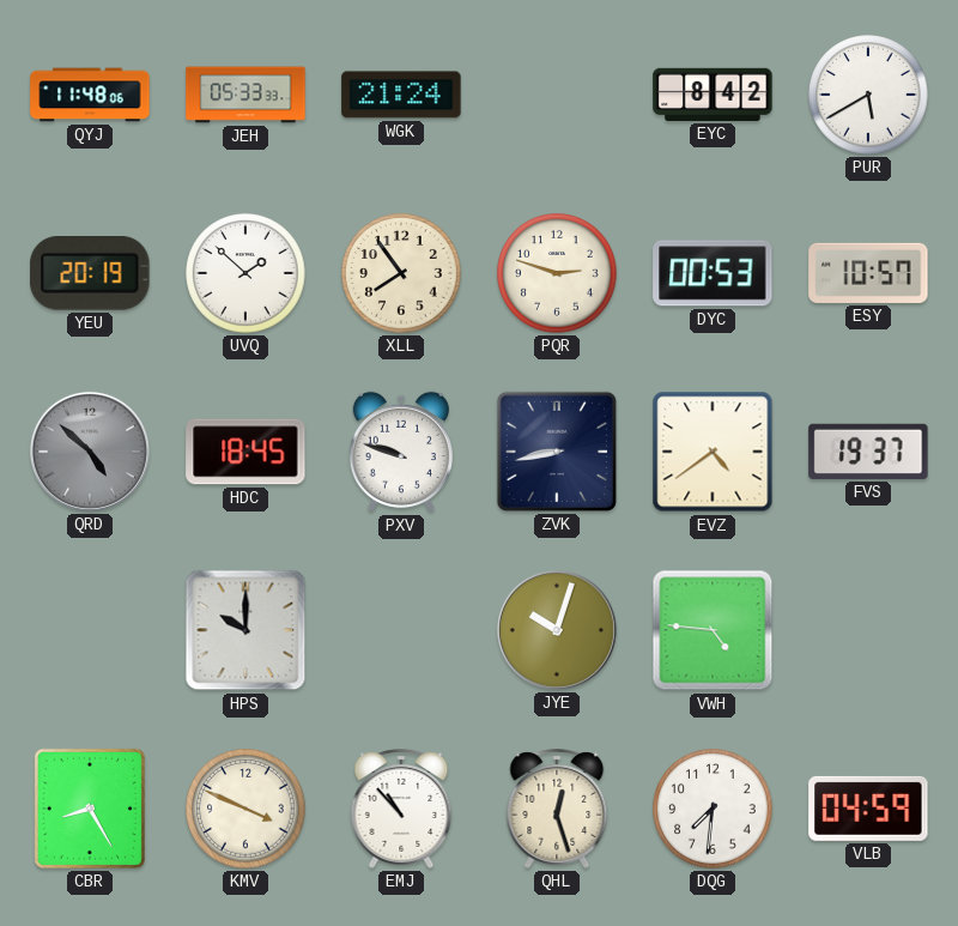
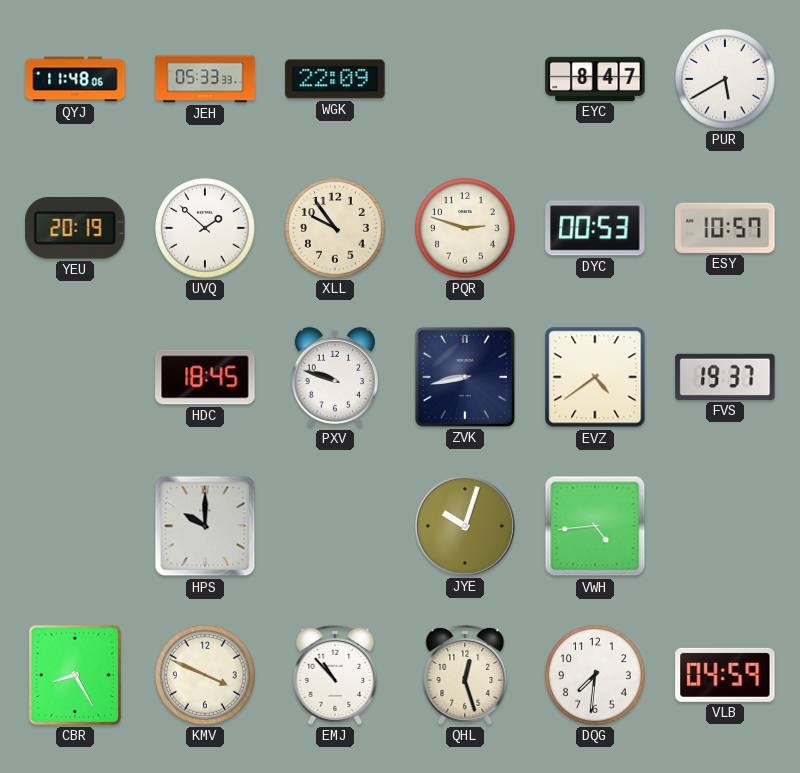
WGK: 21:24 -> 22:09
EYC: 8:42 -> 8:47
XLL: 7:54 -> 9:54
QRD: 4:52 -> none
VWH: 4:46 -> 4:44
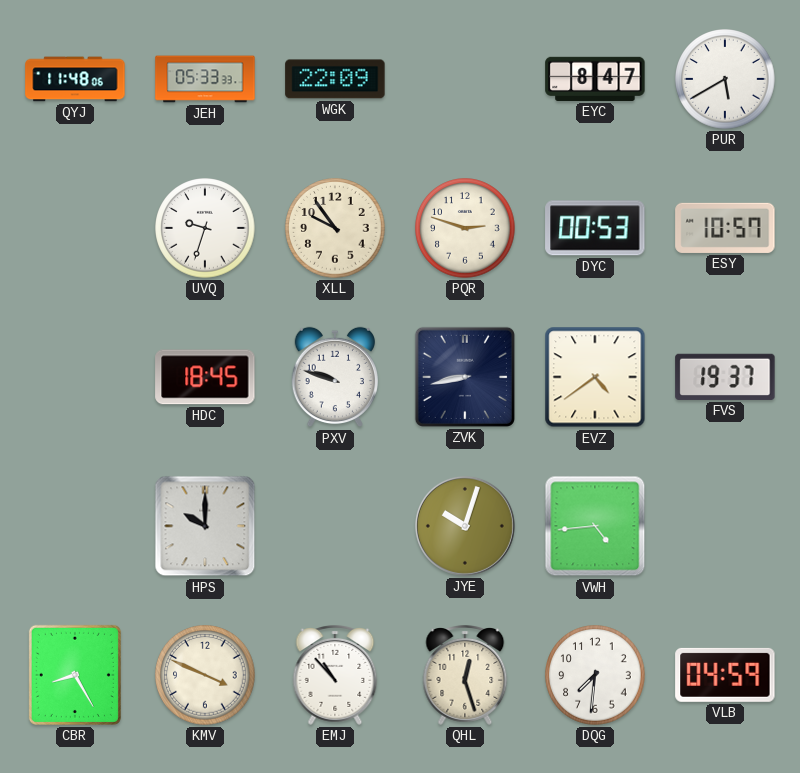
YEU: 20:19 -> none
UVQ: 1:52 -> 9:33
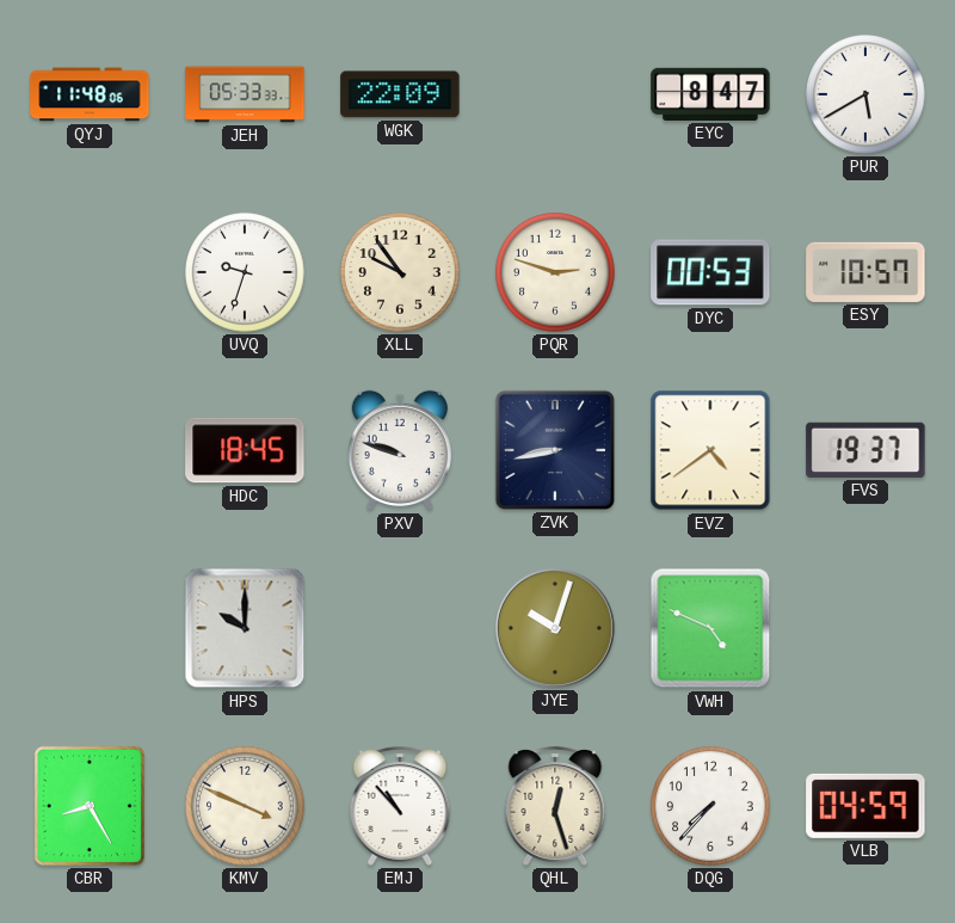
VWH: 4:44 -> 4:49
DQG: 7:31 -> 7:37
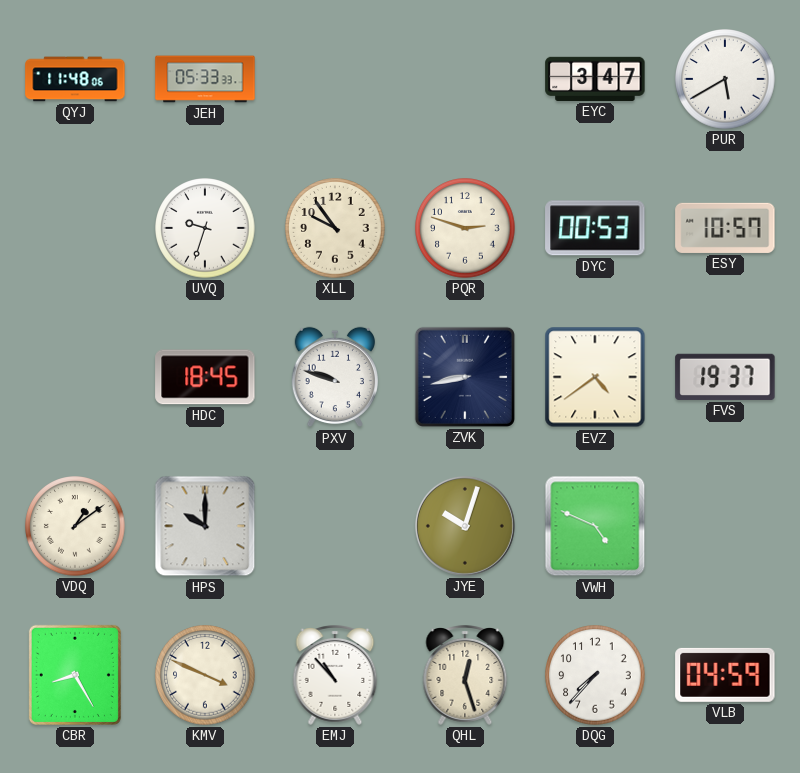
WGK: 22:09 -> none
EYC: 8:47 -> 3:47
VDQ: none -> 1:09
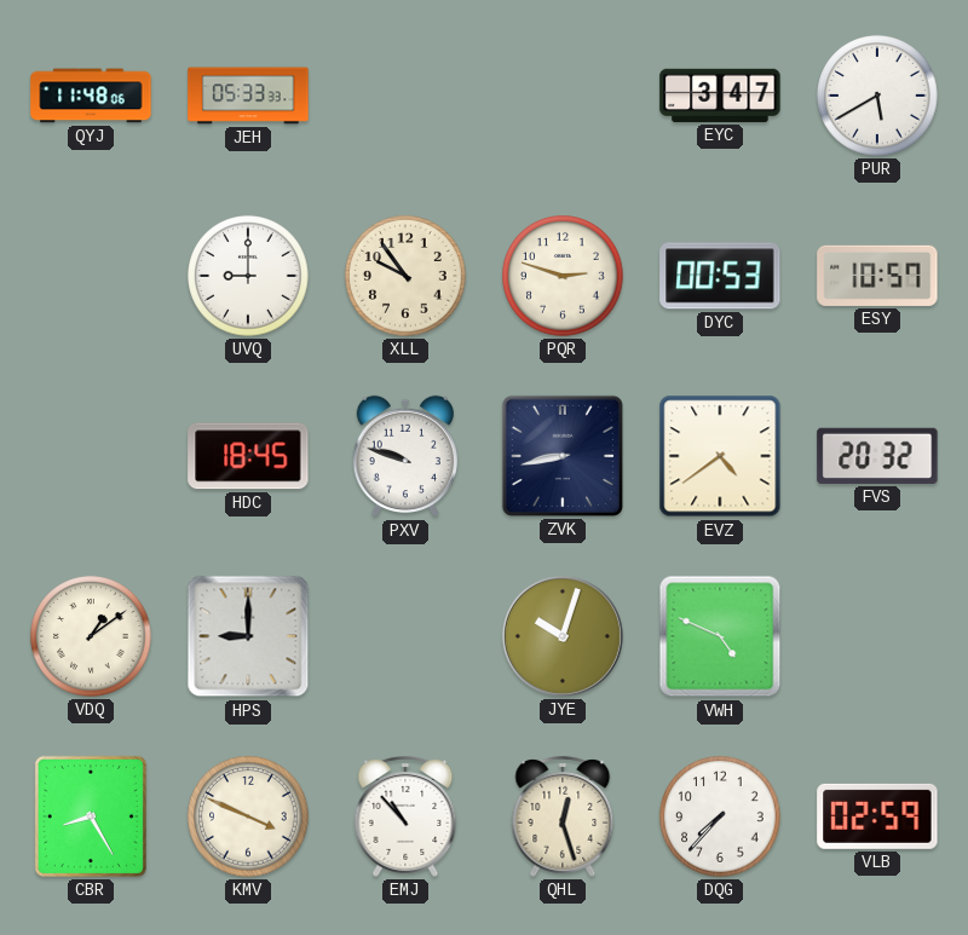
UVQ: 9:33 -> 9:00
FVS: 19:37 -> 20:32
HPS: 10:00 -> 9:00
VLB: 04:59 -> 02:59
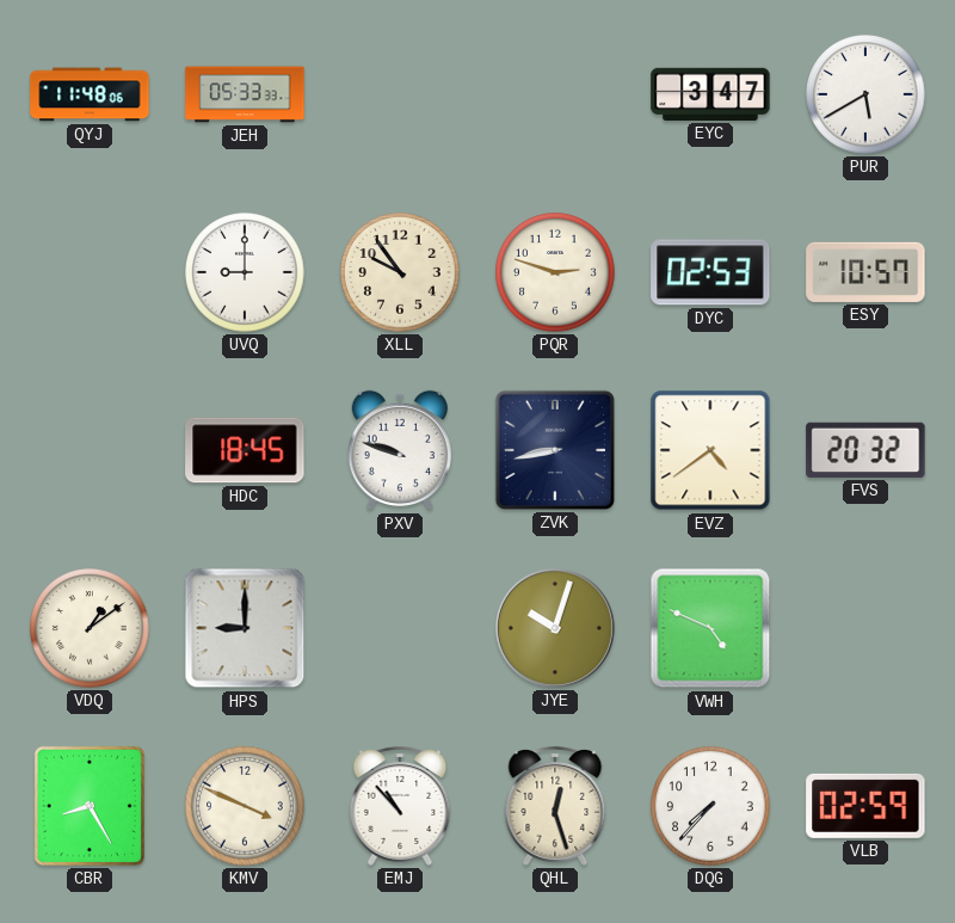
DYC: 00:53 -> 02:53
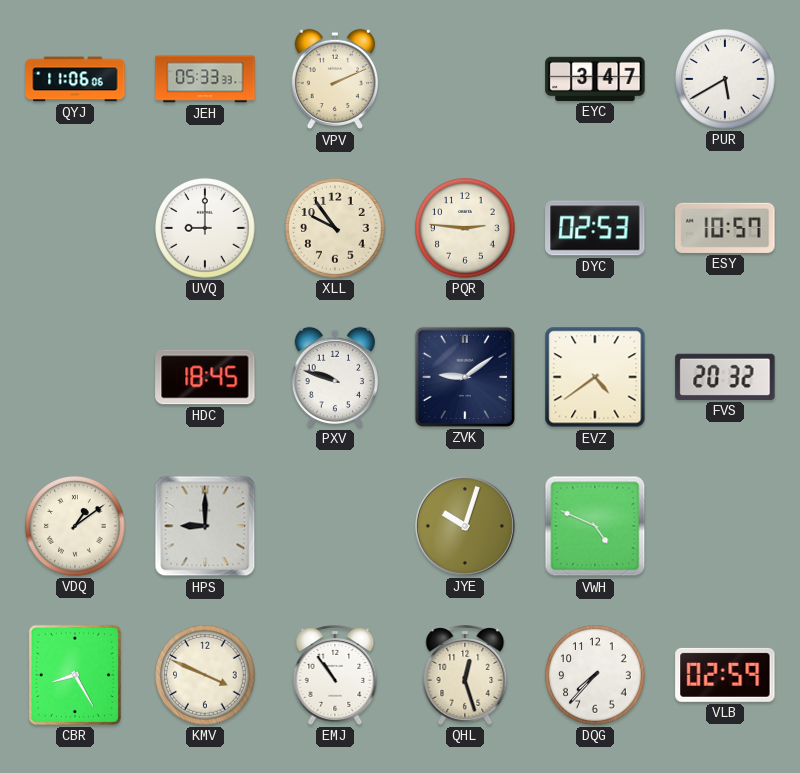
QYJ: 11:48 -> 11:06
VPV: none -> 2:11
PQR: 2:48 -> 2:46
ZVK: 8:43 -> 9:09
EMJ: 10:53 -> 10:54
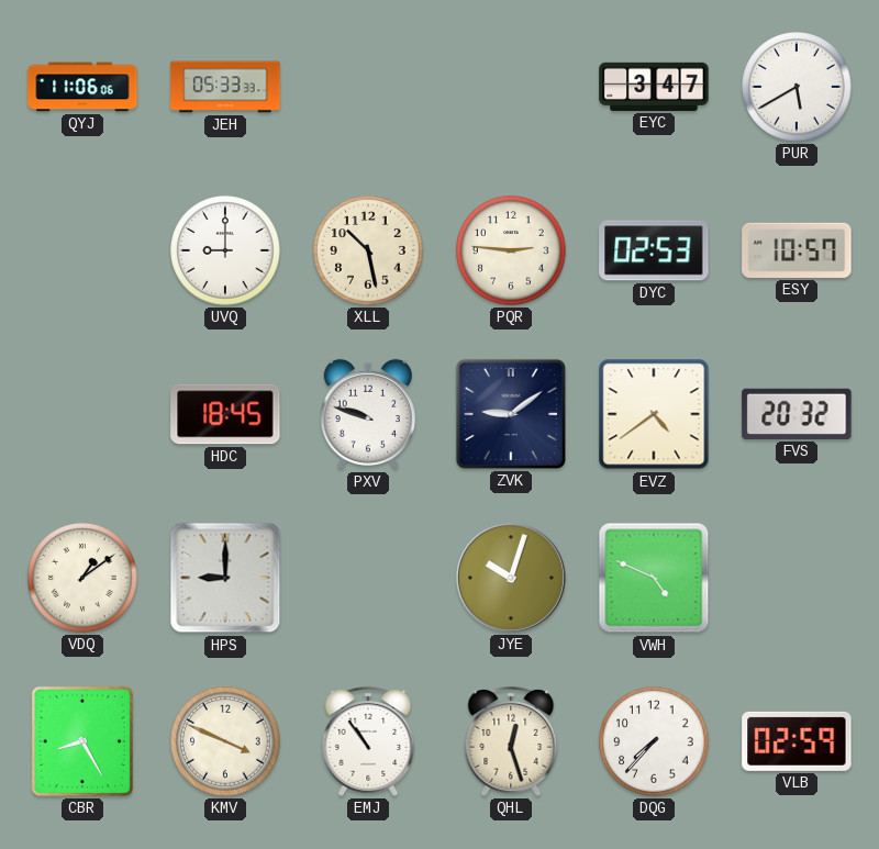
VPV: 2:11 -> none
XLL: 9:54 -> 10:28
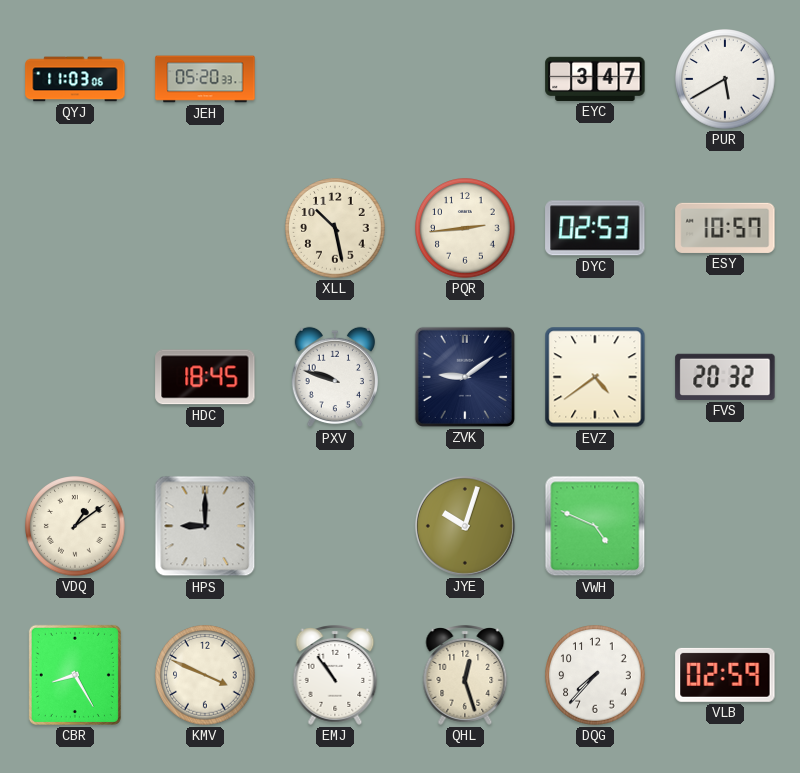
QYJ: 11:06 -> 11:03
JEH: 05:33 -> 05:20
UVQ: 9:00 -> none
PQR: 2:46 -> 2:44
